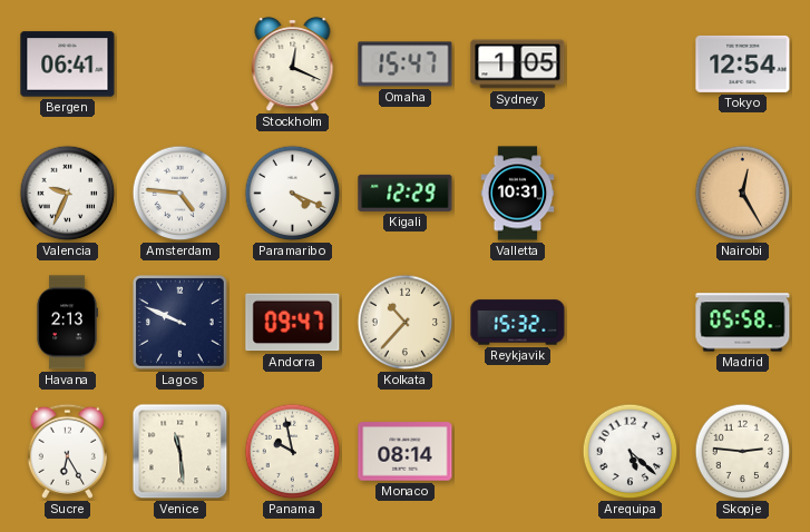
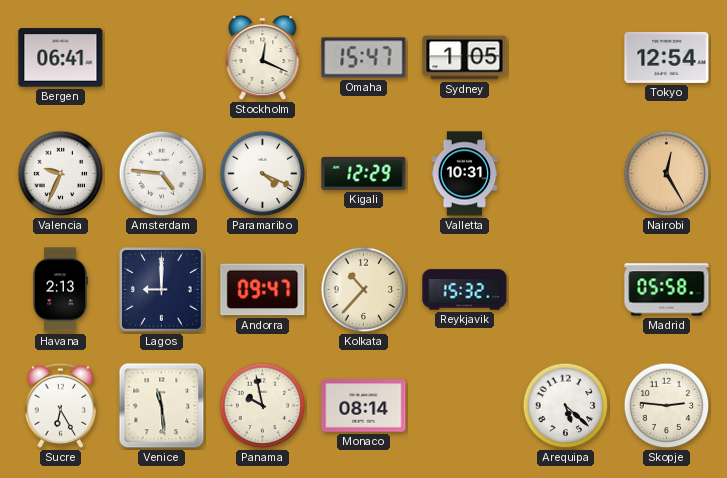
Lagos: 9:49 -> 9:00
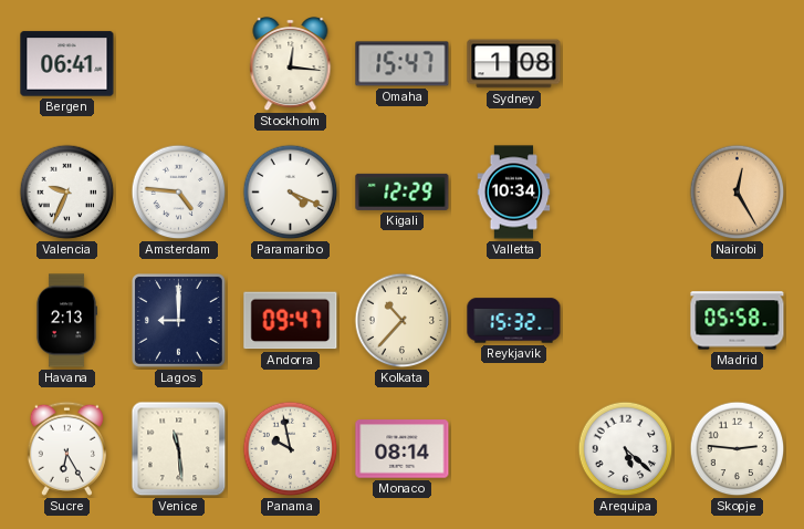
Stockholm: 12:19 -> 12:16
Sydney: 1:05 -> 1:08
Tokyo: 12:54 -> none
Valletta: 10:31 -> 10:34
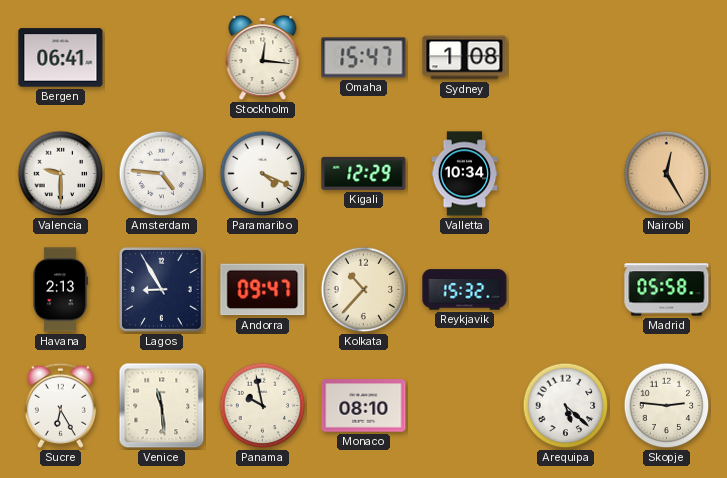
Valencia: 9:34 -> 9:30
Lagos: 9:00 -> 8:55
Monaco: 08:14 -> 08:10
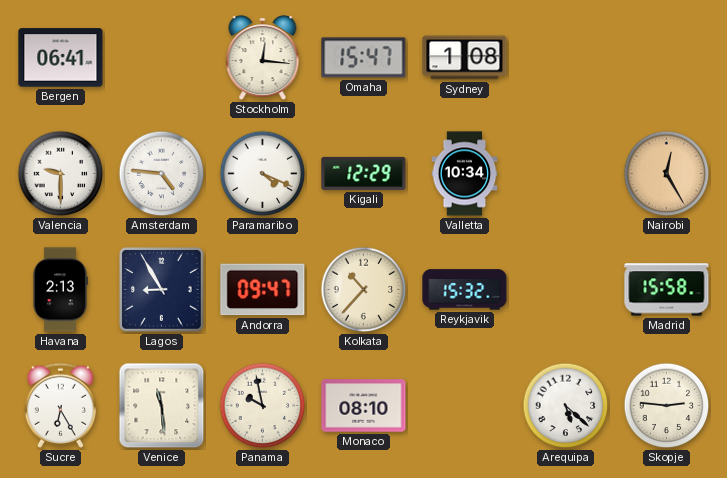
Madrid: 05:58 -> 15:58
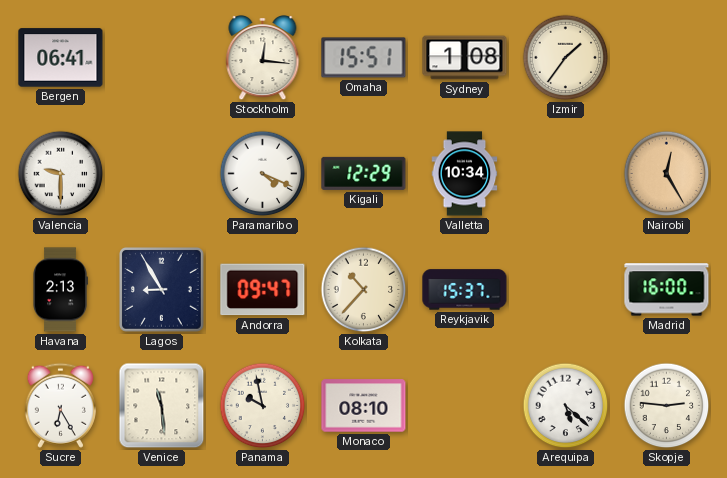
Omaha: 15:47 -> 15:51
Izmir: none -> 1:36
Amsterdam: 4:46 -> none
Reykjavik: 15:32 -> 15:37
Madrid: 15:58 -> 16:00
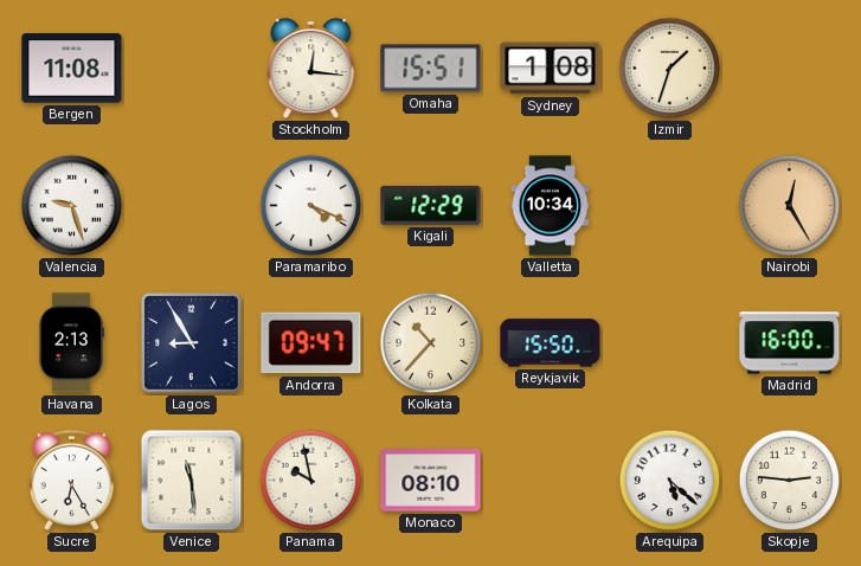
Bergen: 06:41 -> 11:08
Izmir: 1:36 -> 1:33
Valencia: 9:30 -> 9:27
Reykjavik: 15:37 -> 15:50
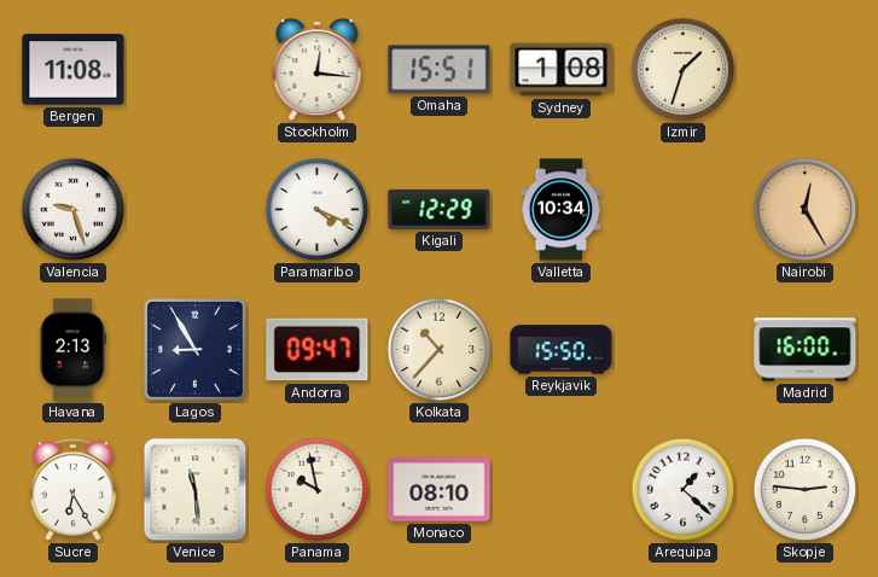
Arequipa: 5:22 -> 1:22
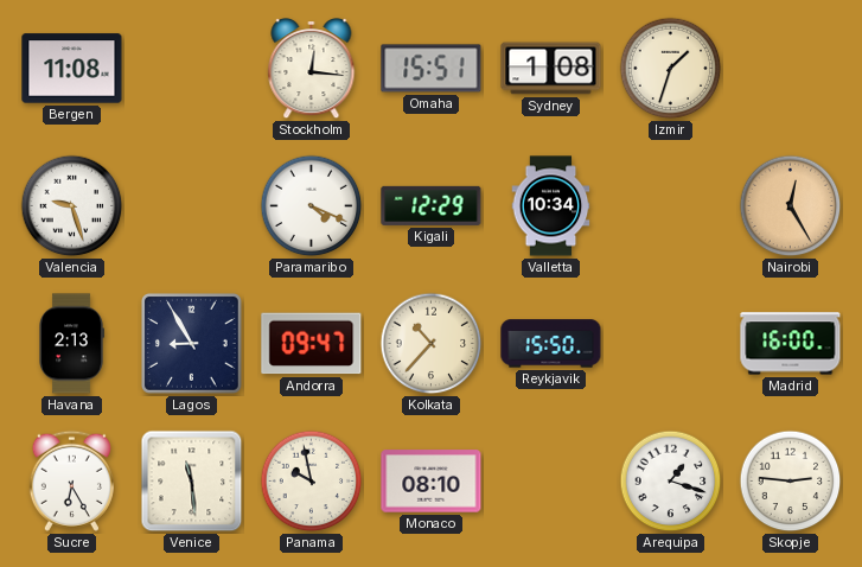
Arequipa: 1:22 -> 1:18
